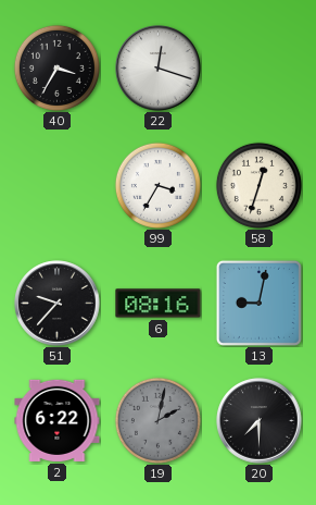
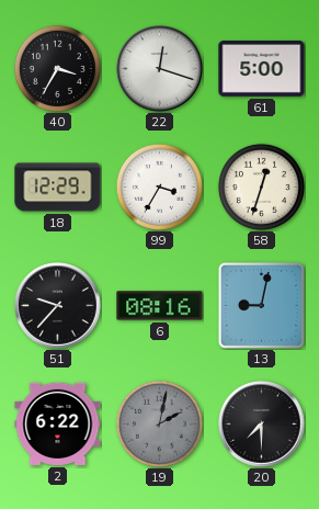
61: none -> 5:00
18: none -> 12:29
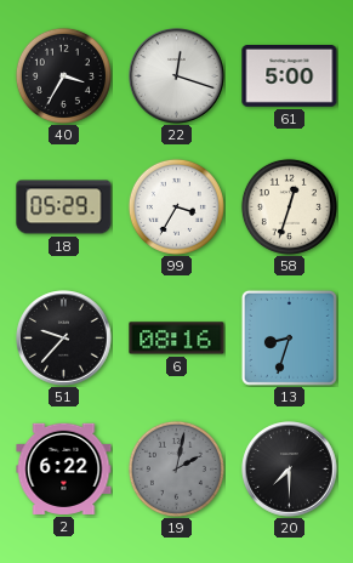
18: 12:29 -> 05:29
13: 9:02 -> 8:33
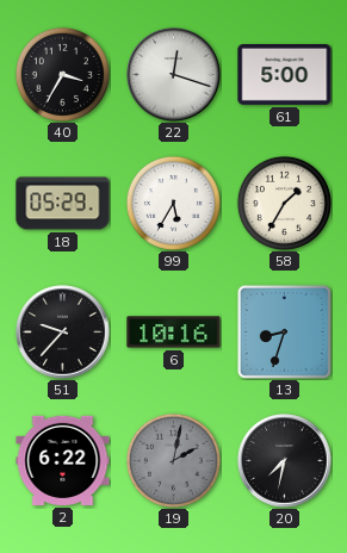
99: 3:35 -> 5:35
58: 12:33 -> 1:35
6: 08:16 -> 10:16
20: 7:30 -> 7:32
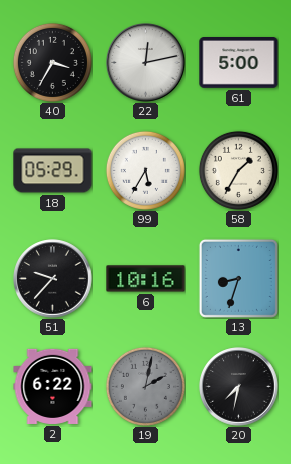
22: 12:18 -> 12:13
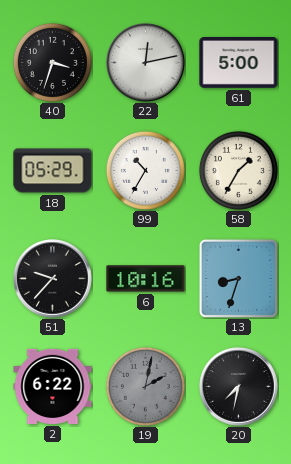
40: 3:35 -> 3:33
99: 5:35 -> 10:35
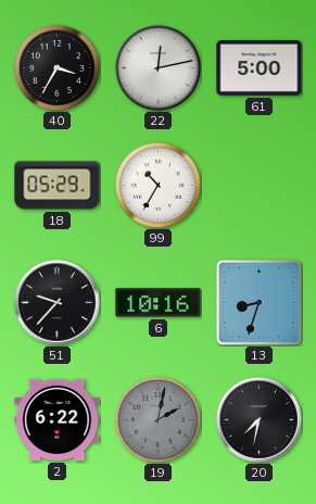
40: 3:33 -> 3:35
58: 1:35 -> none
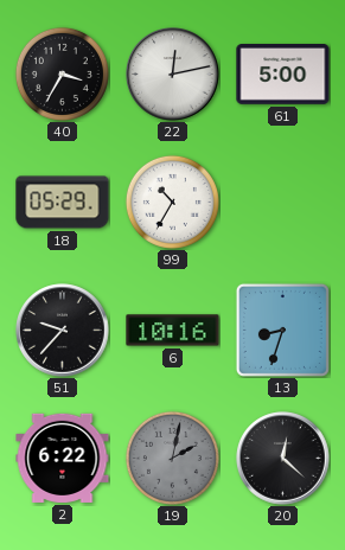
20: 7:32 -> 12:22
